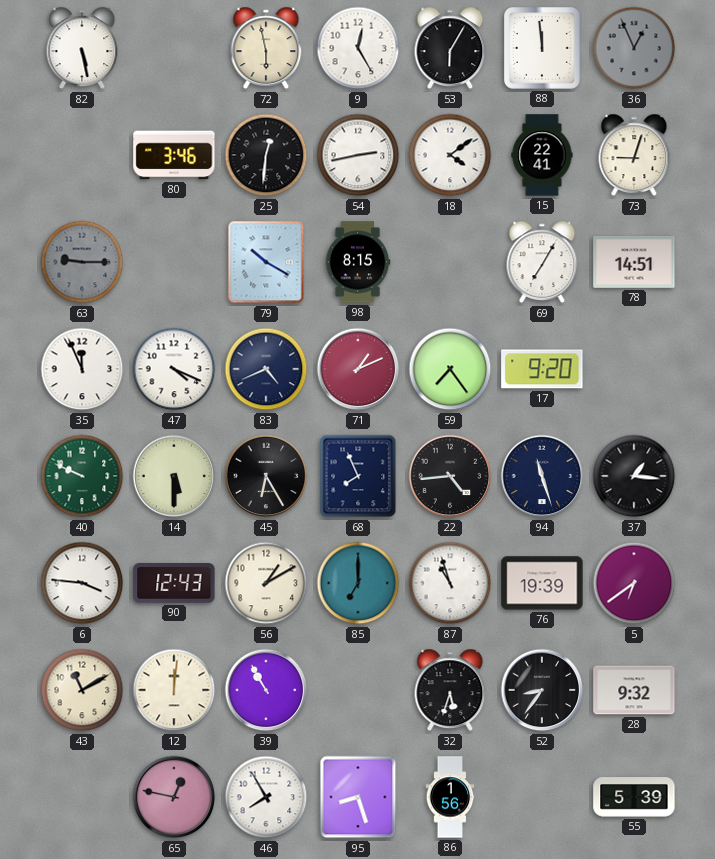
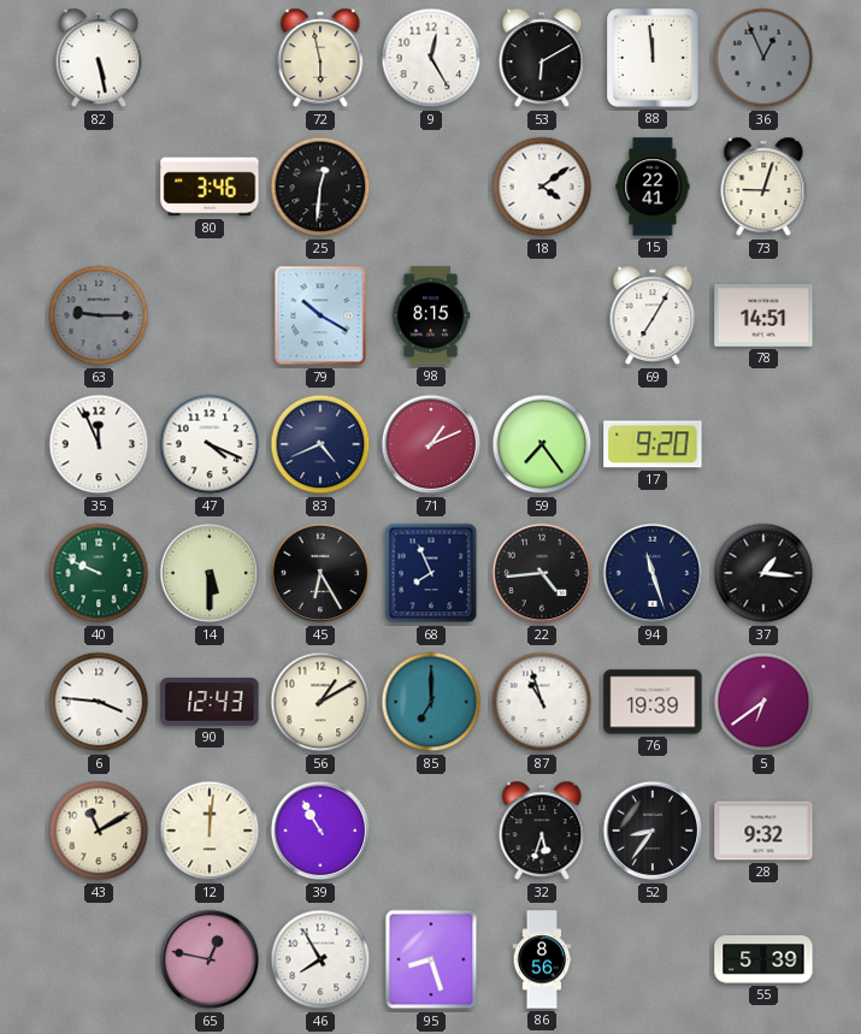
53: 6:05 -> 6:10
54: 2:43 -> none
86: 1:56 -> 8:56
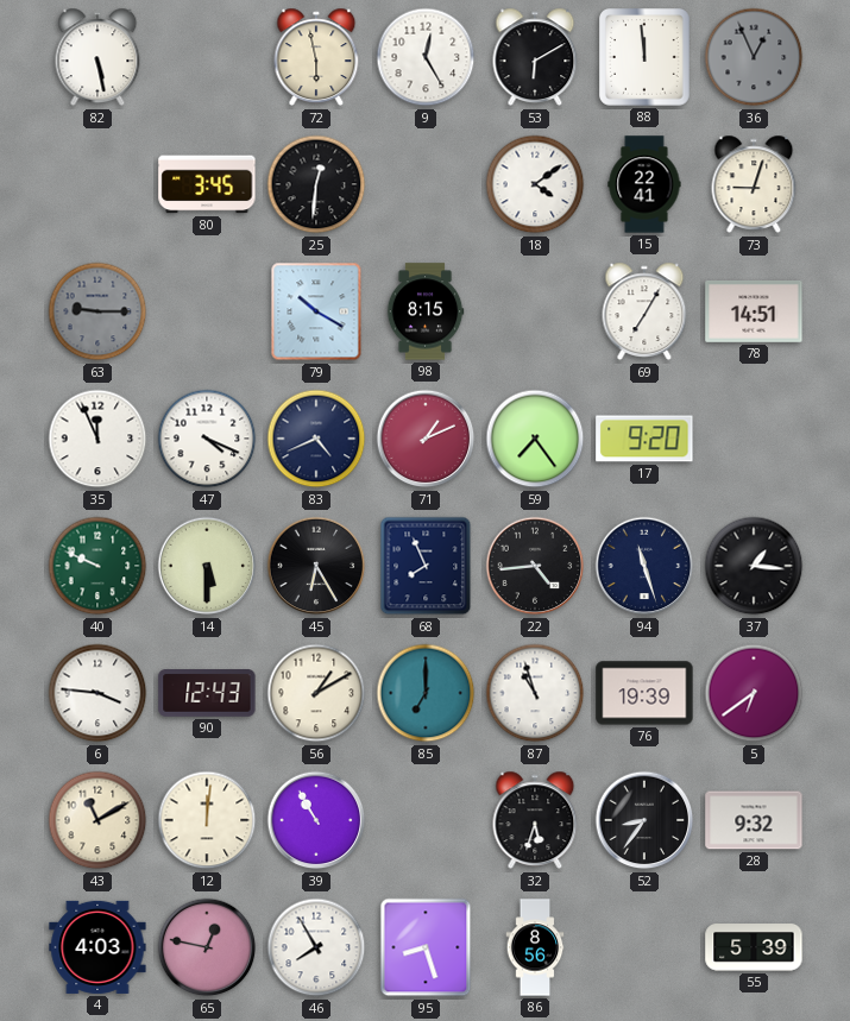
80: 3:46 -> 3:45
4: none -> 4:03
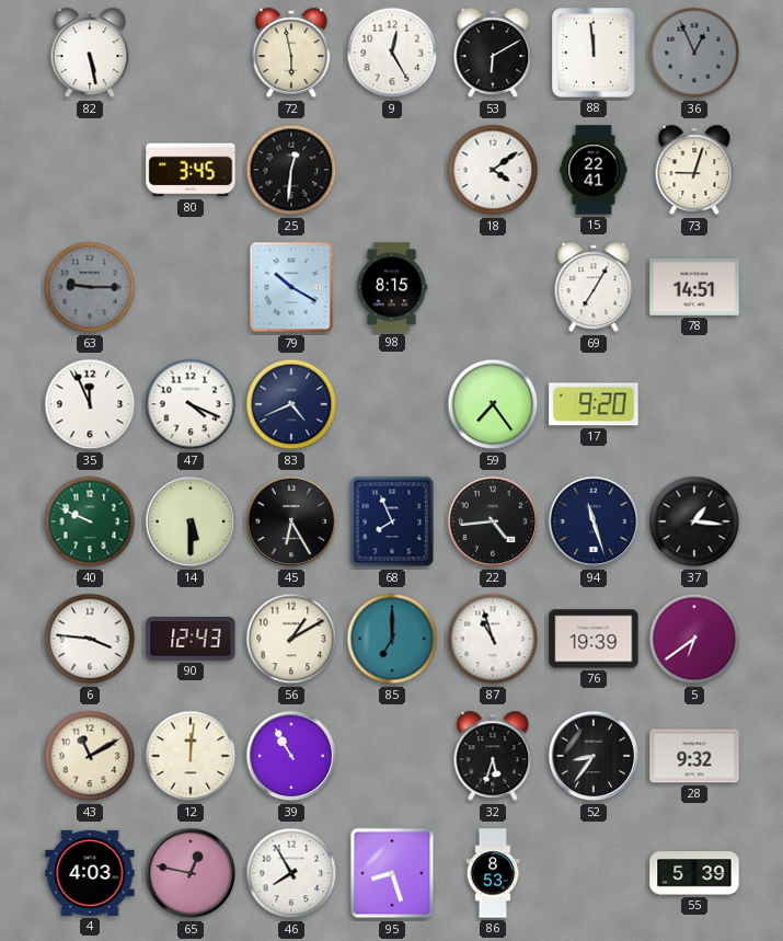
71: 1:11 -> none
86: 8:56 -> 8:53
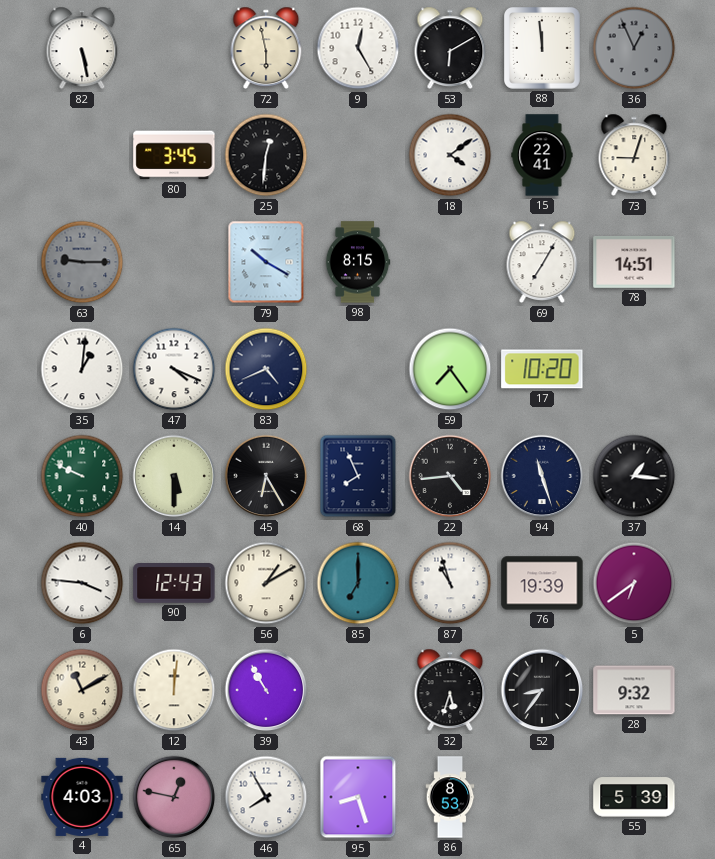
35: 11:56 -> 1:01
17: 9:20 -> 10:20
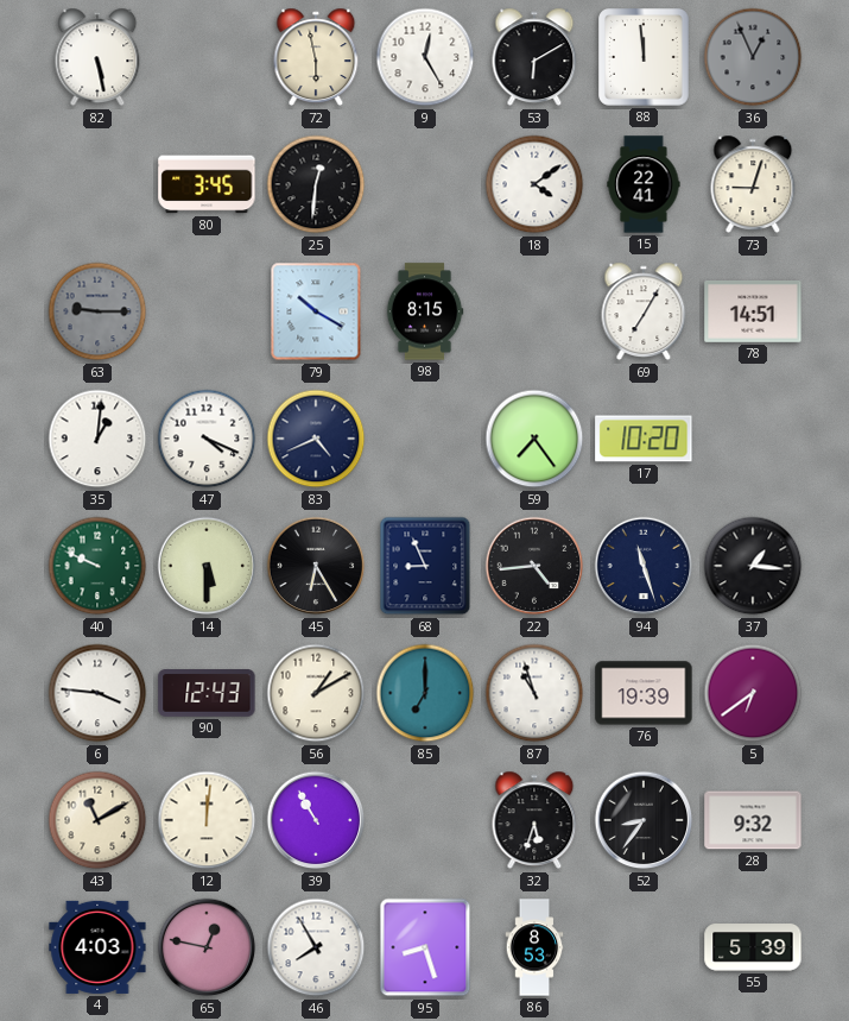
68: 7:56 -> 8:56
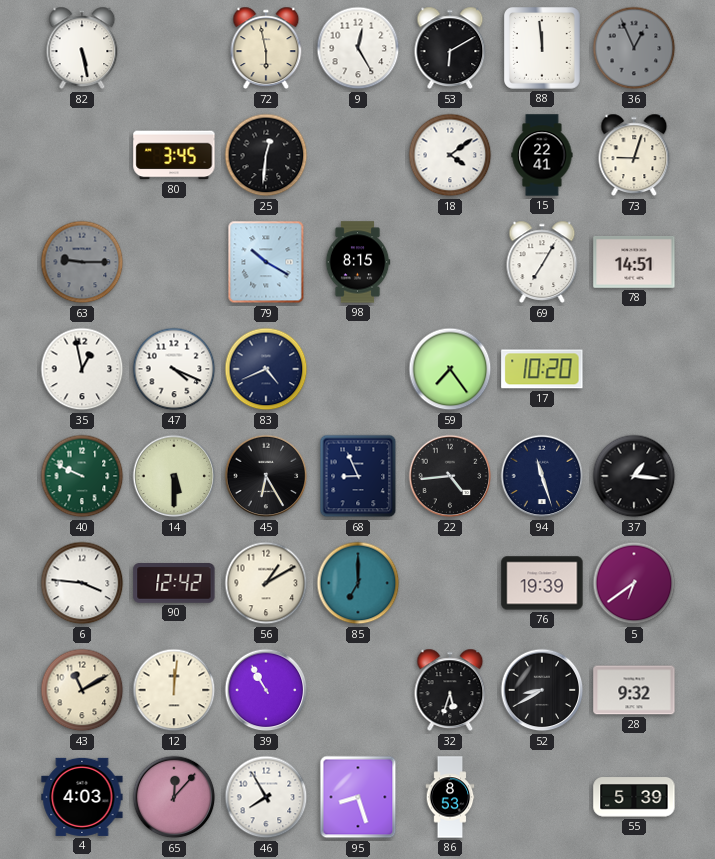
35: 1:01 -> 12:58
90: 12:43 -> 12:42
87: 10:57 -> none
52: 8:36 -> 8:40
65: 12:47 -> 12:07
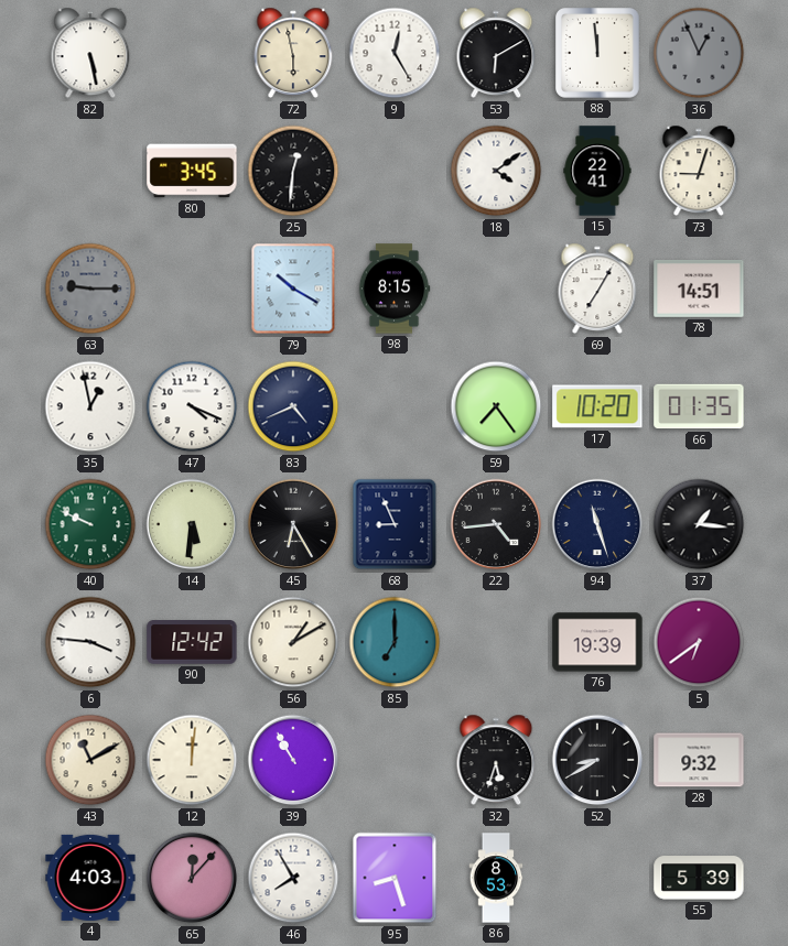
66: none -> 01:35
14: 5:30 -> 5:31
